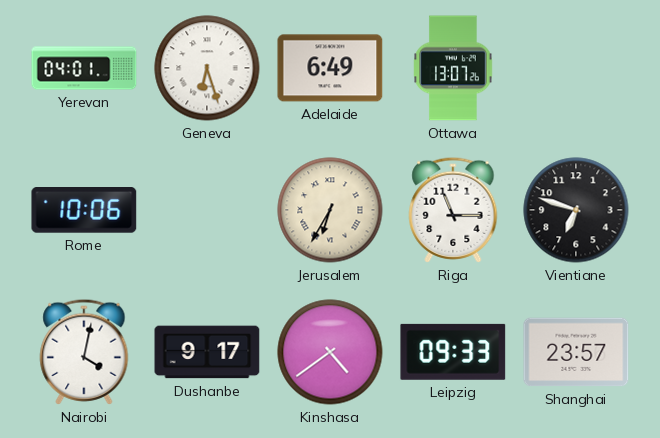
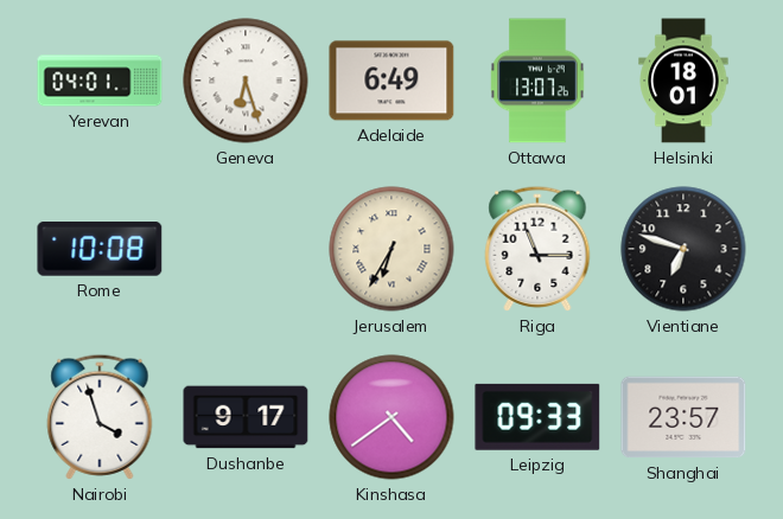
Helsinki: none -> 18:01
Rome: 10:06 -> 10:08
Nairobi: 4:02 -> 3:57
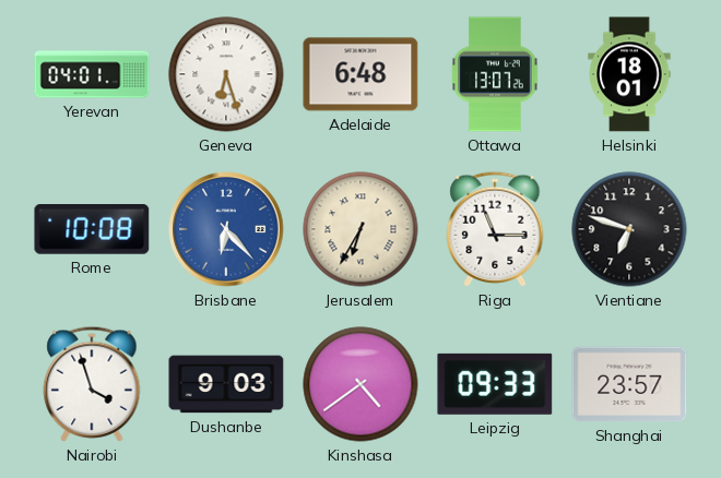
Adelaide: 6:49 -> 6:48
Brisbane: none -> 6:23
Dushanbe: 9:17 -> 9:03
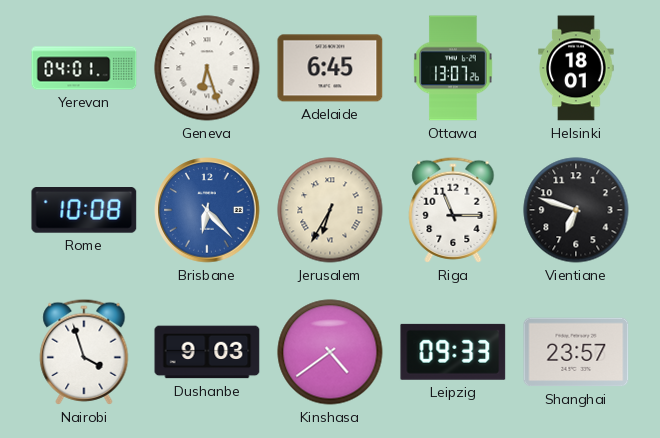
Adelaide: 6:48 -> 6:45
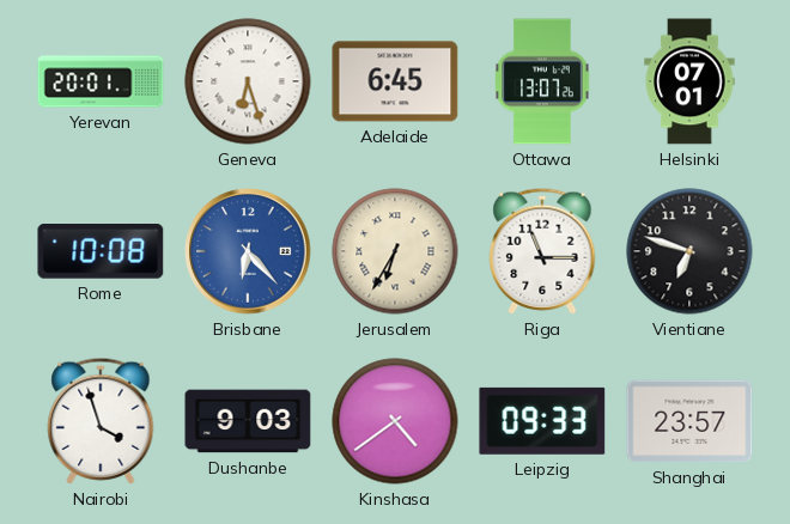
Yerevan: 04:01 -> 20:01
Helsinki: 18:01 -> 07:01
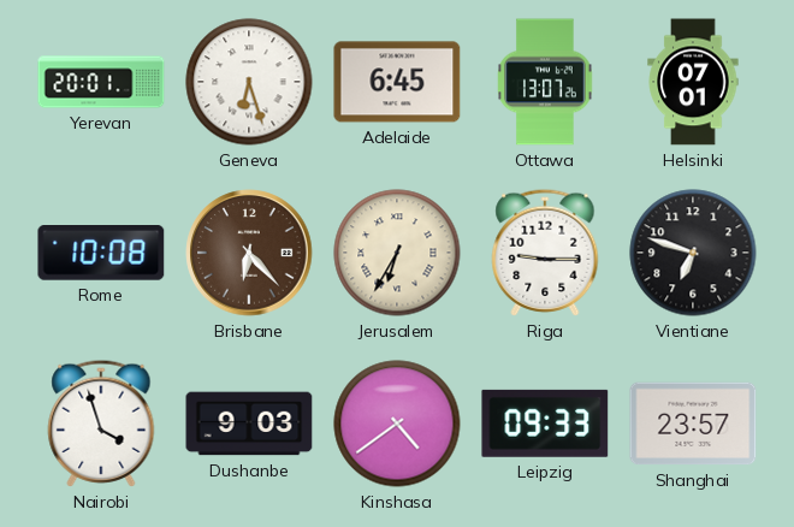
Brisbane dial: blue -> brown
Riga: 11:15 -> 9:15
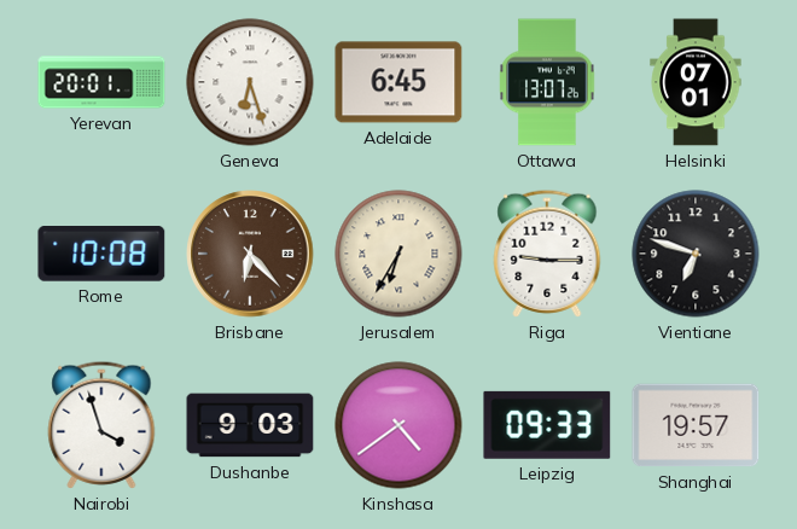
Shanghai: 23:57 -> 19:57
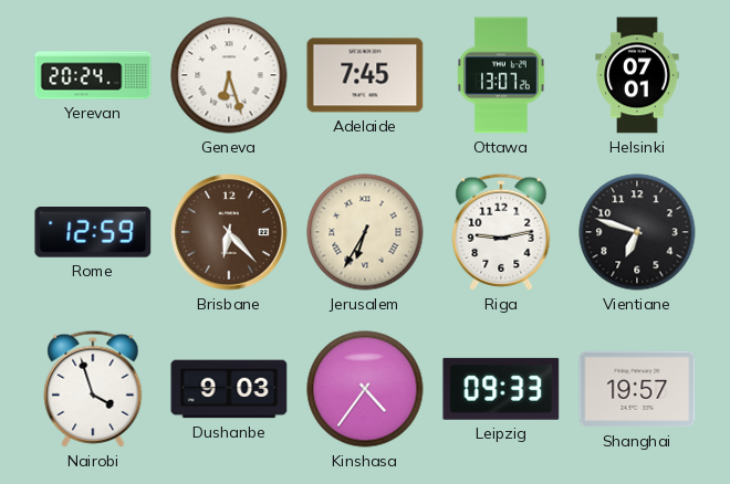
Yerevan: 20:01 -> 20:24
Adelaide: 6:45 -> 7:45
Rome: 10:08 -> 12:59
Riga: 9:15 -> 9:13
Kinshasa: 4:39 -> 4:36
